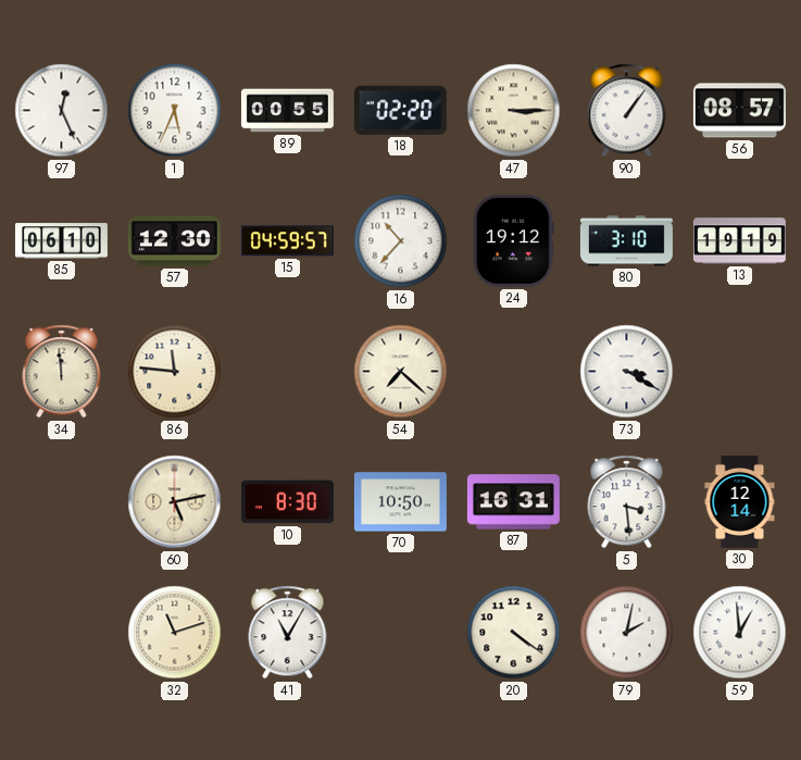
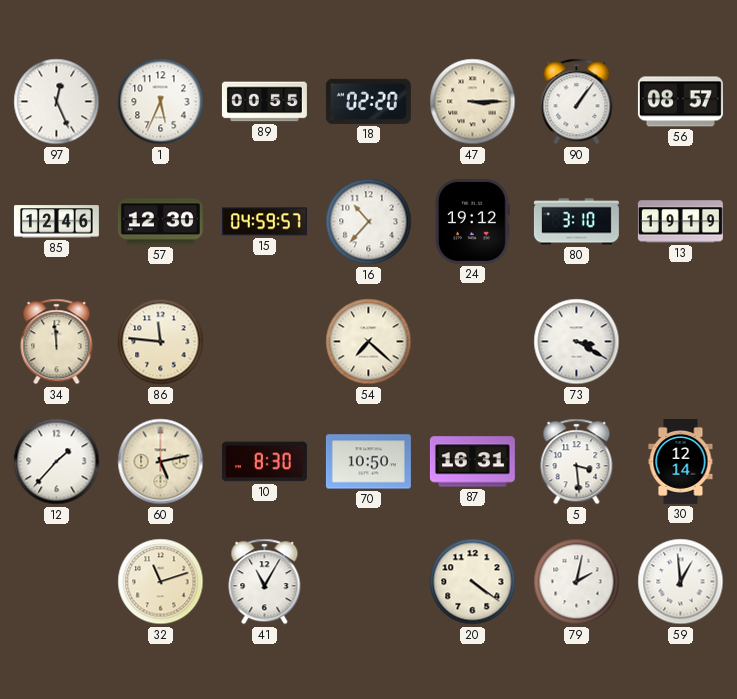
85: 06:10 -> 12:46
12: none -> 1:37
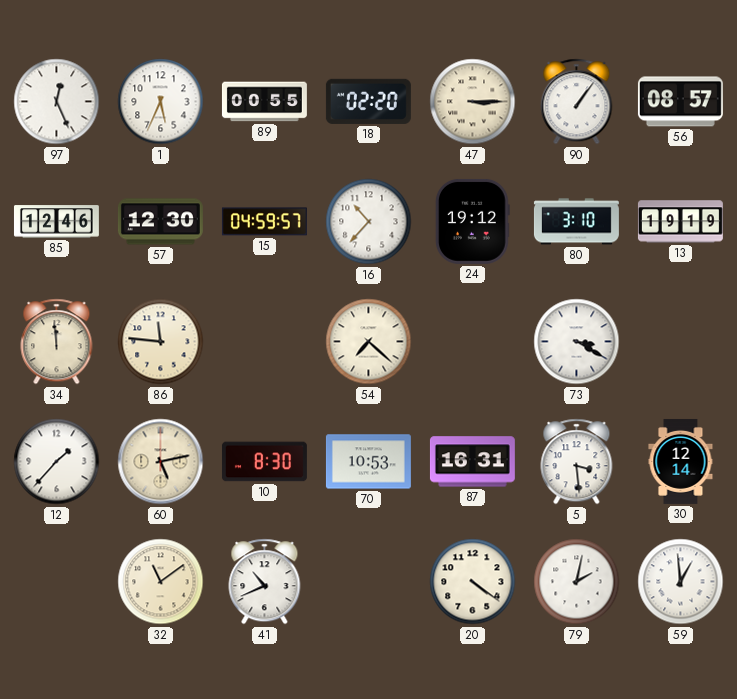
70: 10:50 -> 10:53
32: 11:12 -> 11:09
41: 11:05 -> 10:41
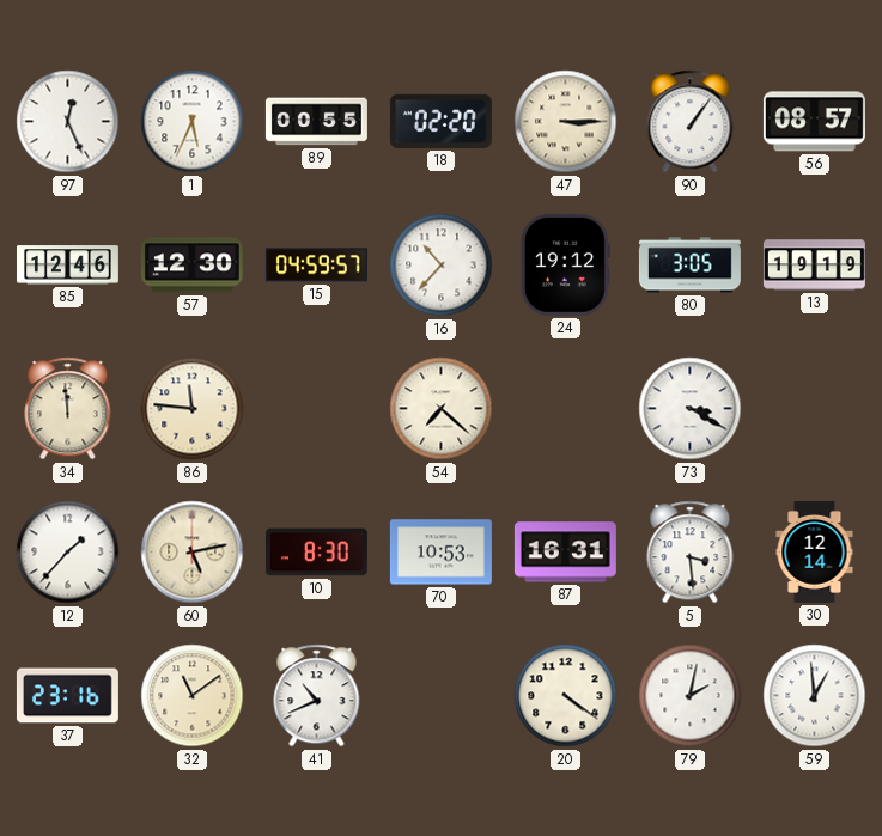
80: 3:10 -> 3:05
37: none -> 23:16
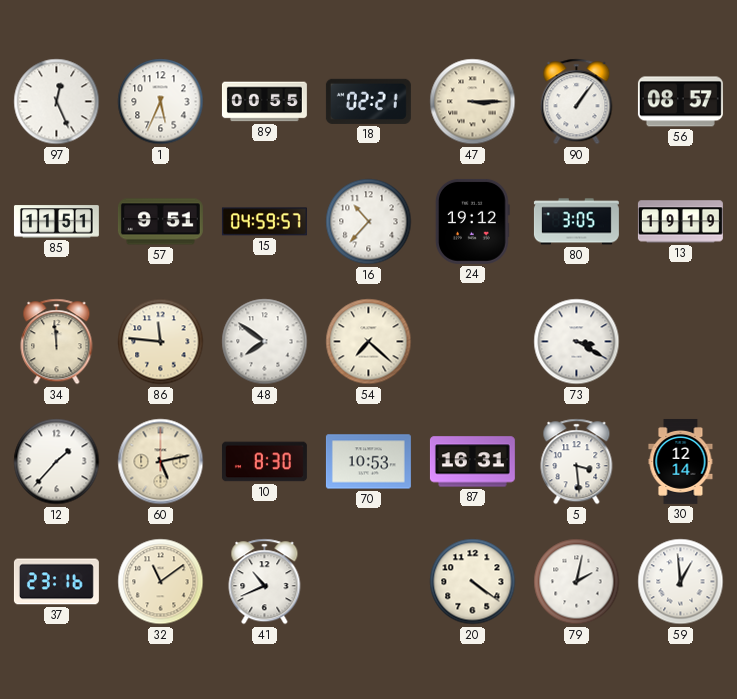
18: 02:20 -> 02:21
85: 12:46 -> 11:51
57: 12:30 -> 9:51
48: none -> 7:51
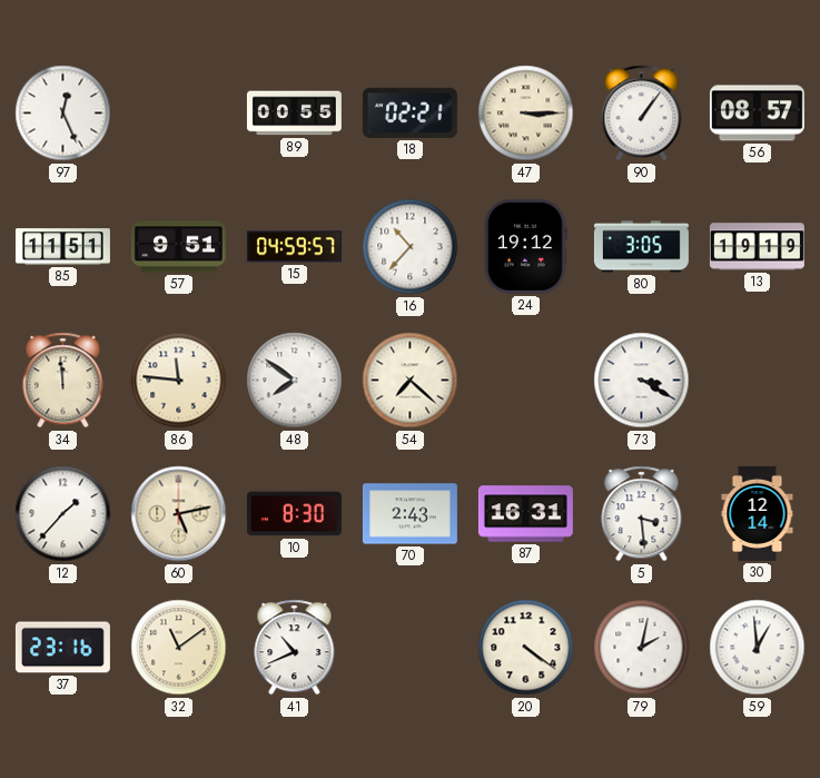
1: 5:34 -> none
70: 10:53 -> 2:43
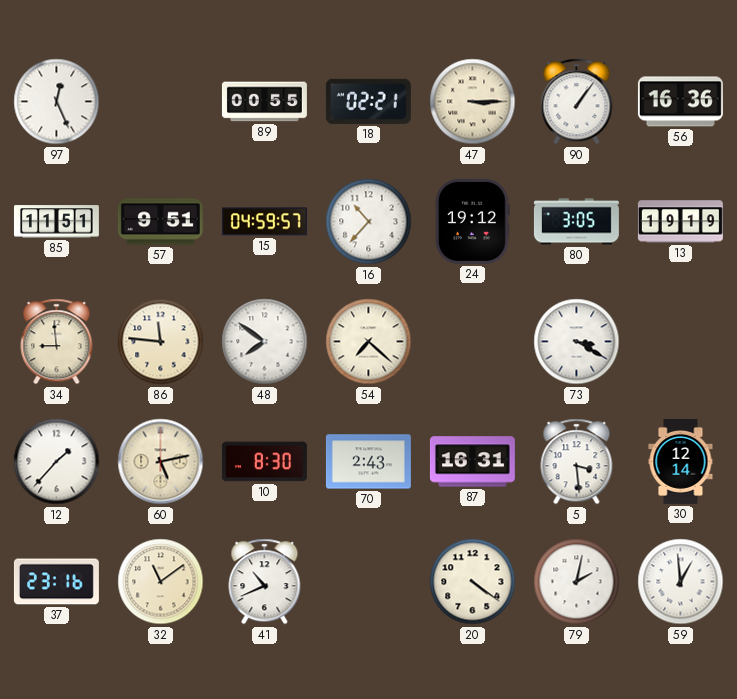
56: 08:57 -> 16:36
34: 11:59 -> 8:59
